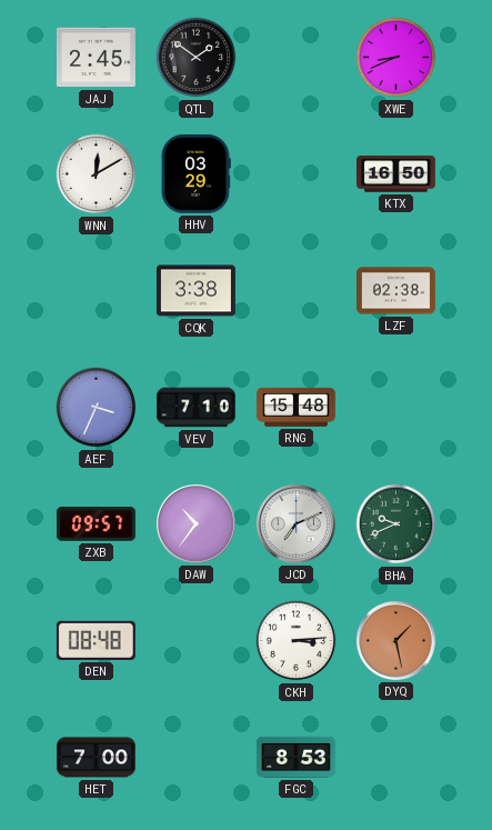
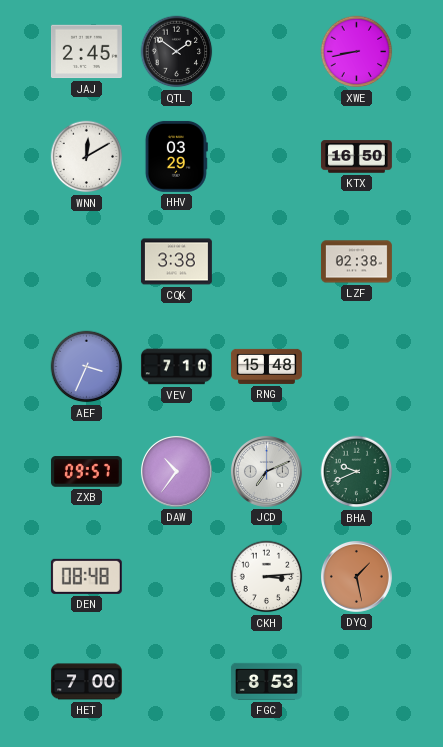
XWE: 8:41 -> 8:43
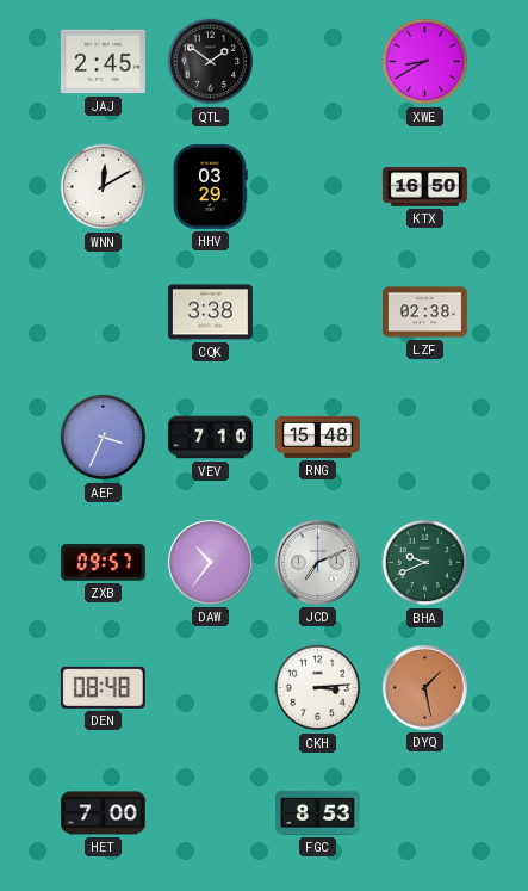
XWE: 8:43 -> 8:40
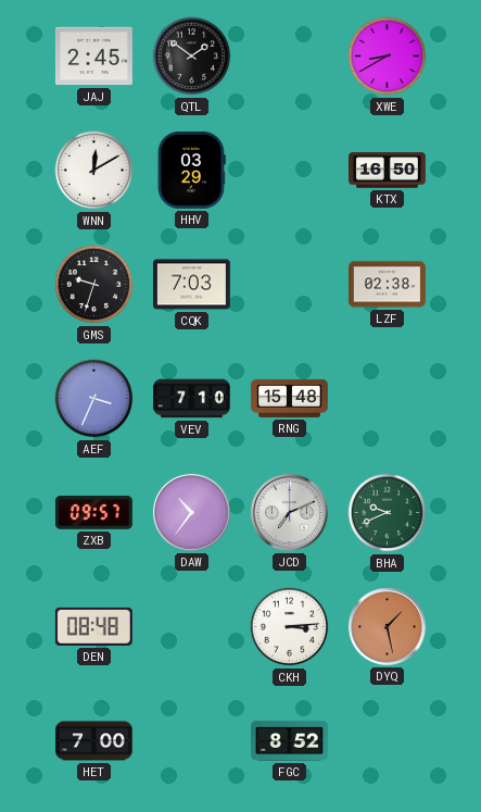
GMS: none -> 9:33
CQK: 3:38 -> 7:03
FGC: 8:53 -> 8:52
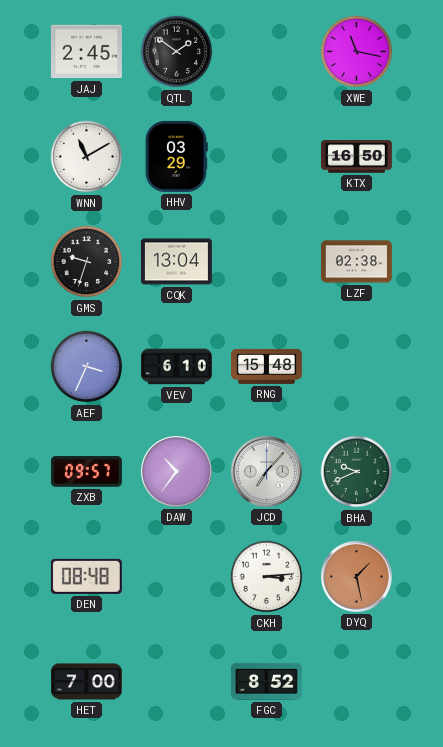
XWE: 8:40 -> 11:17
WNN: 12:10 -> 11:10
CQK: 7:03 -> 13:04
VEV: 7:10 -> 6:10
JCD: 7:11 -> 7:07
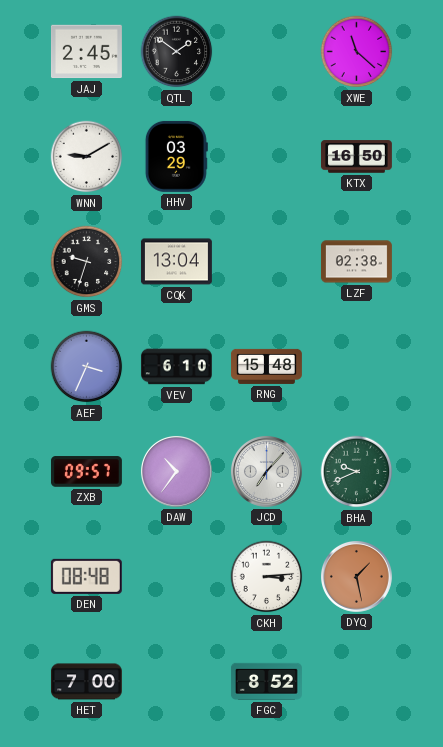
XWE: 11:17 -> 11:22
WNN: 11:10 -> 9:10
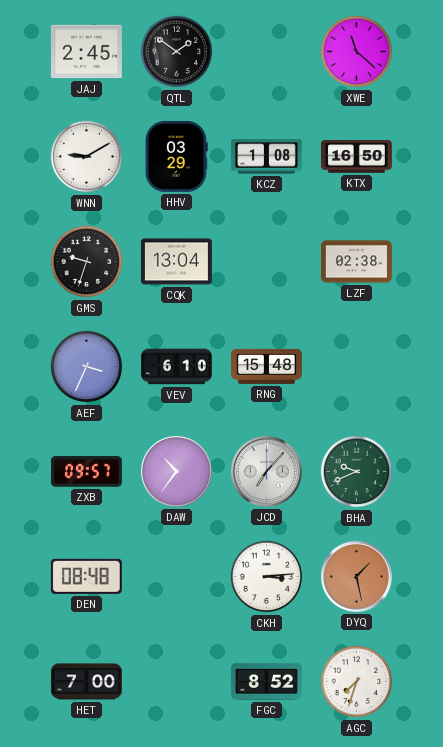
KCZ: none -> 1:08
AGC: none -> 7:33
